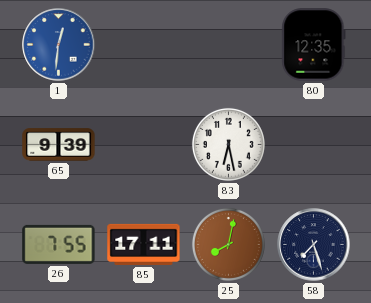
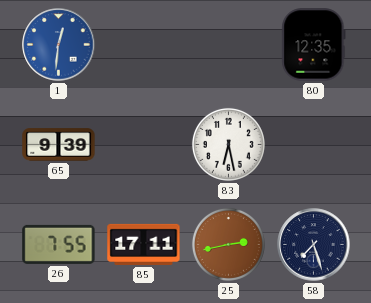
25: 8:02 -> 2:43
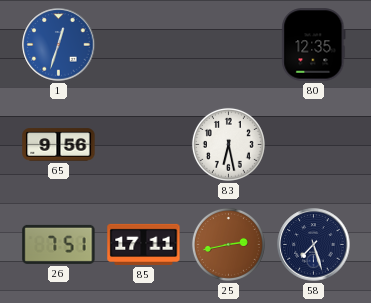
1: 12:31 -> 12:33
65: 9:39 -> 9:56
26: 7:55 -> 7:51
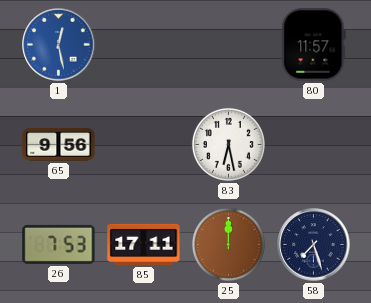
1: 12:33 -> 12:28
80: 12:35 -> 11:57
26: 7:51 -> 7:53
25: 2:43 -> 12:00
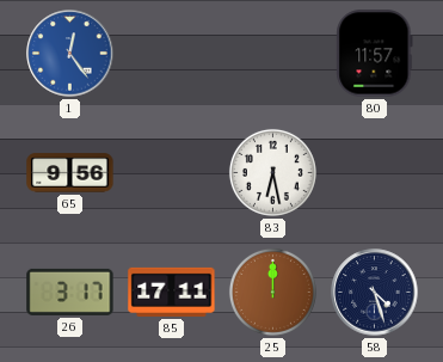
1: 12:28 -> 12:24
26: 7:53 -> 3:17
58: 7:27 -> 4:27
